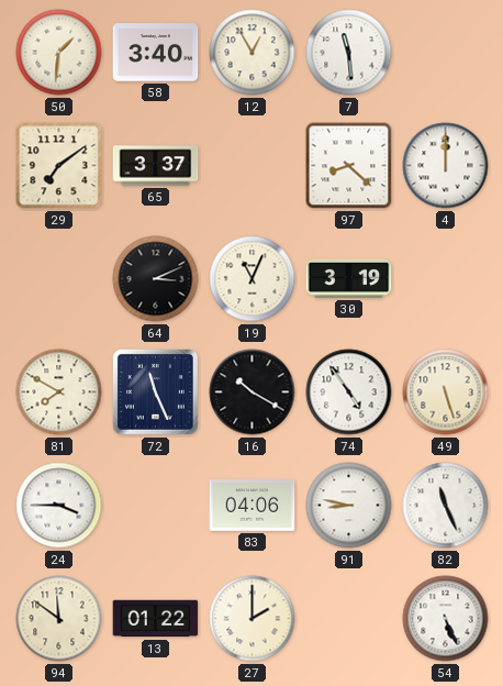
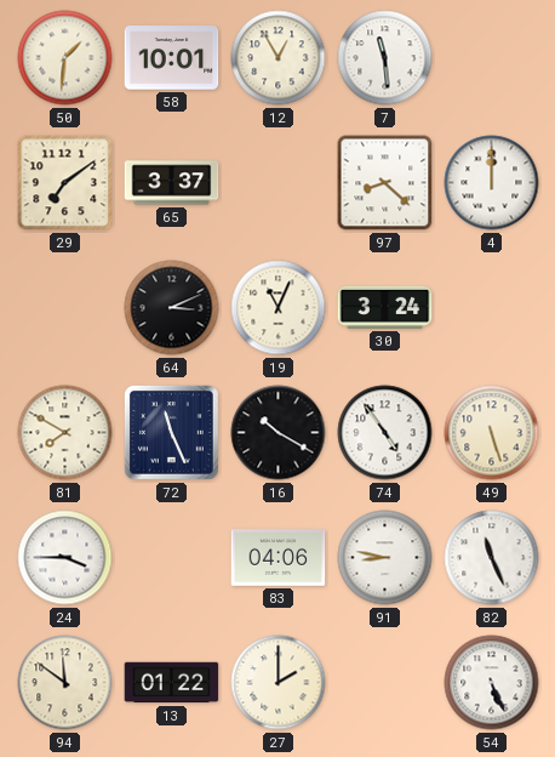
58: 3:40 -> 10:01
30: 3:19 -> 3:24
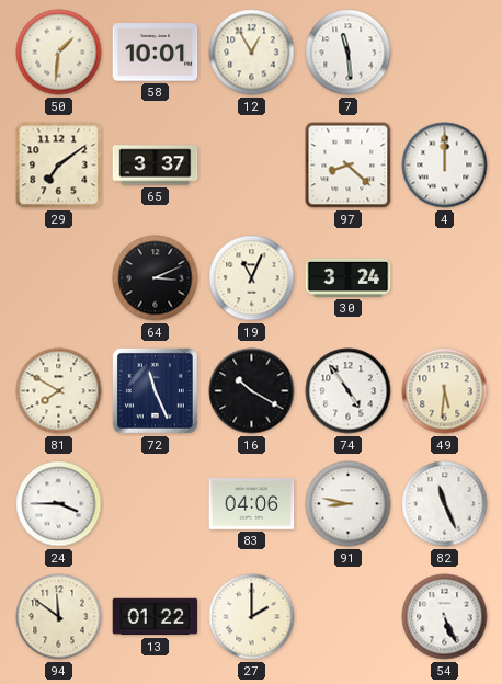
49: 5:27 -> 5:31
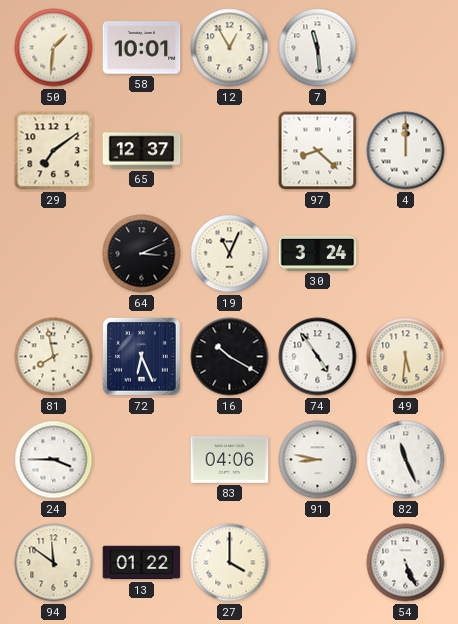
65: 3:37 -> 12:37
81: 7:50 -> 7:58
72: 11:26 -> 6:26
27: 2:00 -> 4:00
